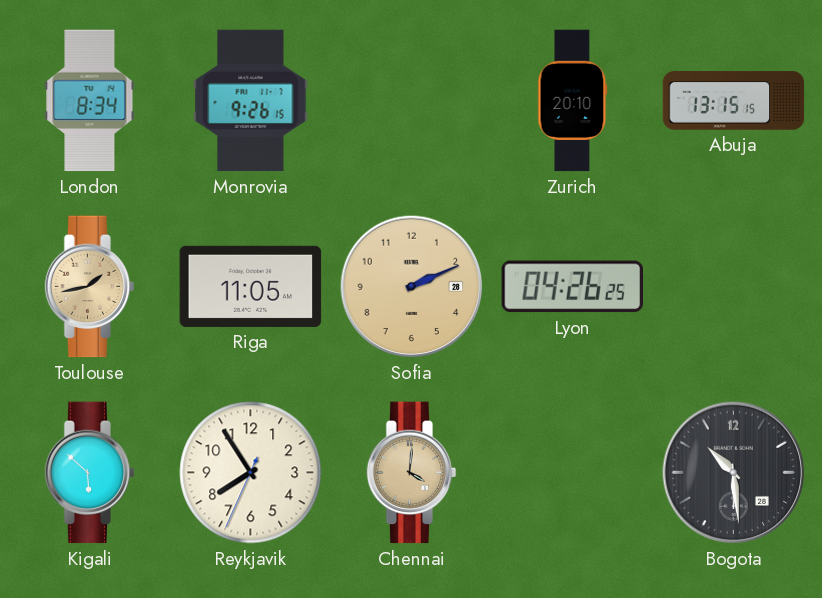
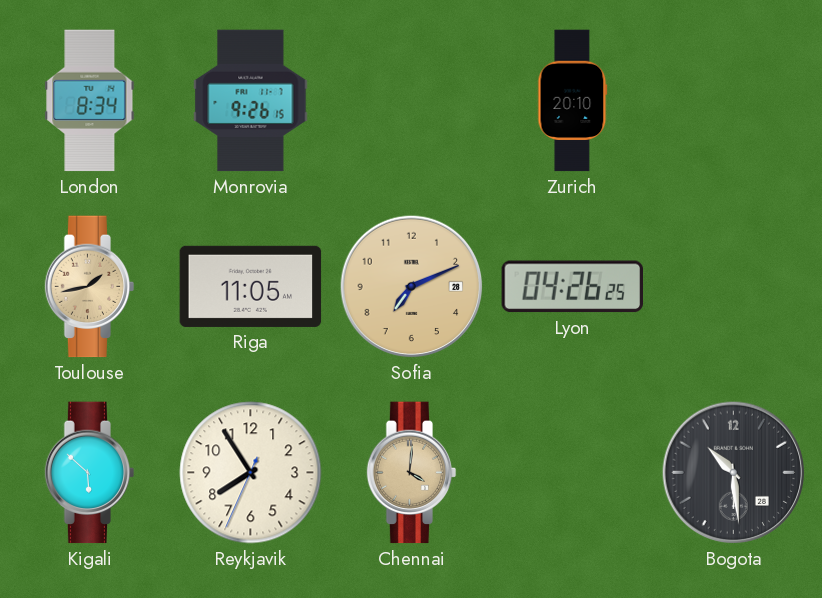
Abuja: 13:15 -> none
Sofia: 2:11 -> 7:11
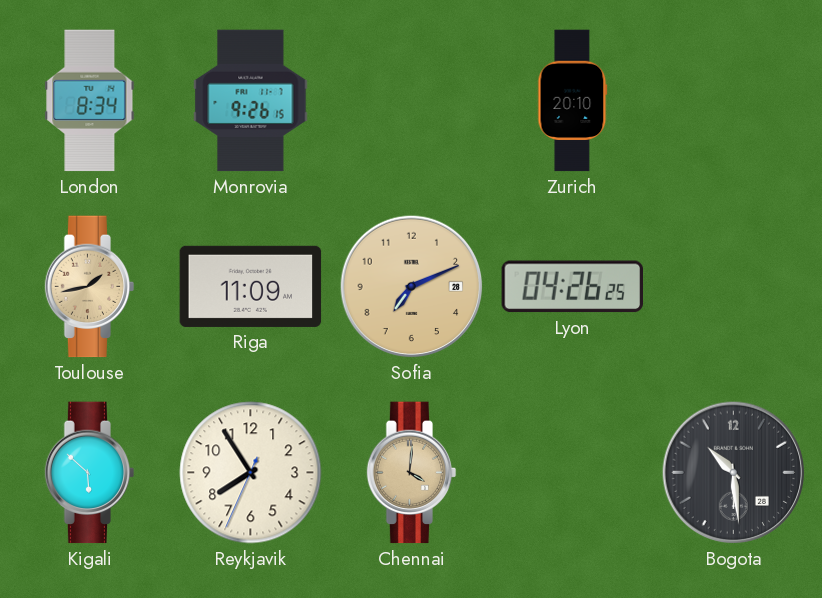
Riga: 11:05 -> 11:09
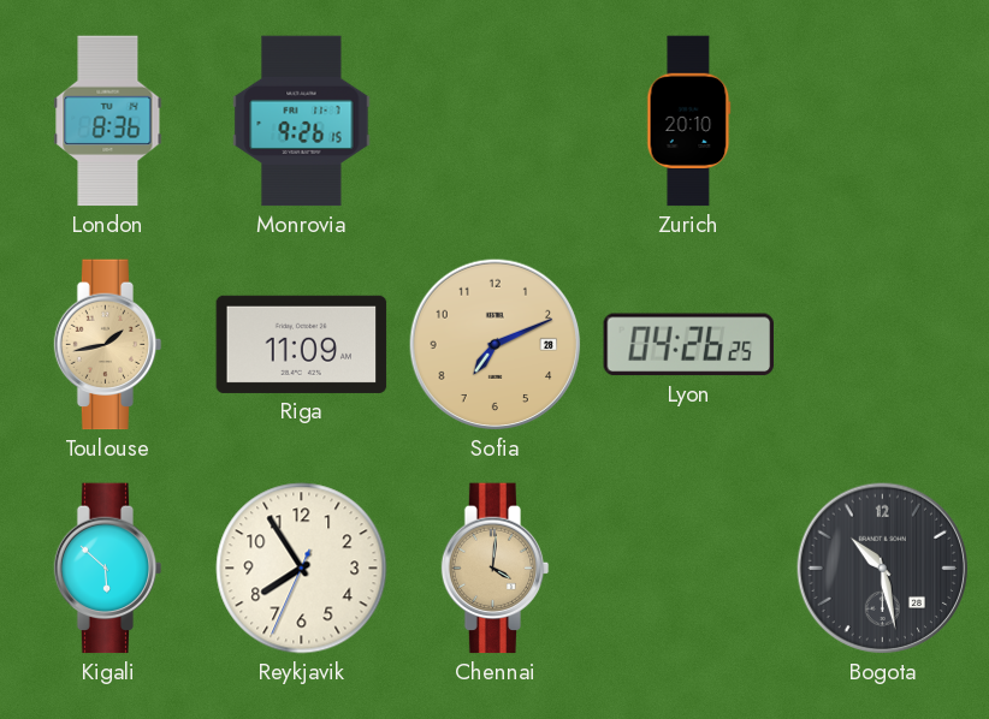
London: 8:34 -> 8:36
Bogota: 10:29 -> 10:28
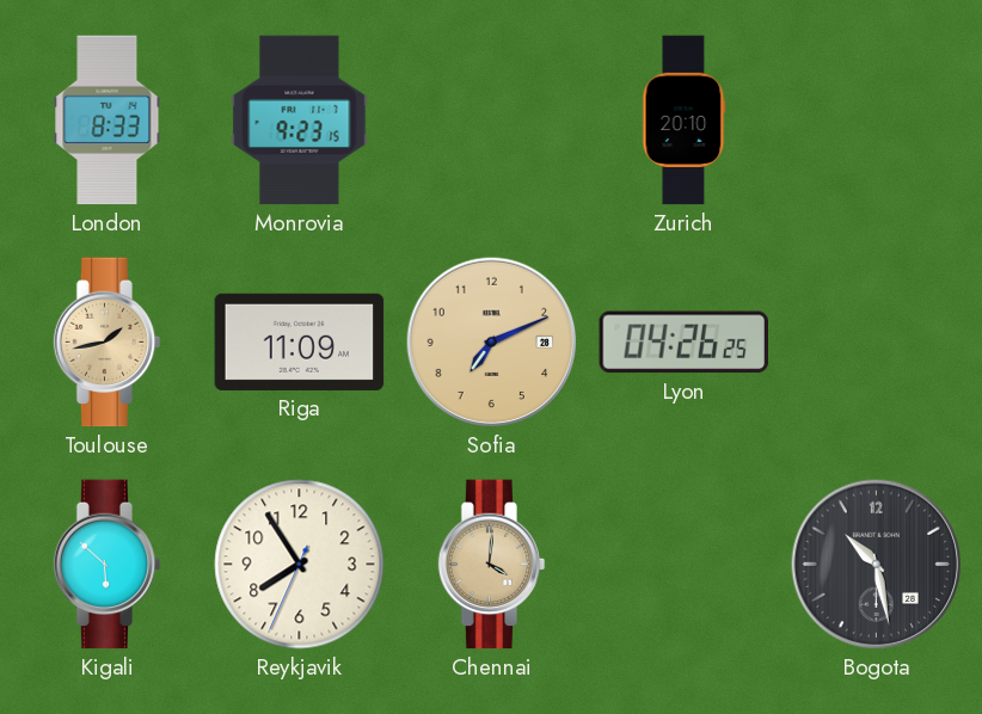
London: 8:36 -> 8:33
Monrovia: 9:26 -> 9:23
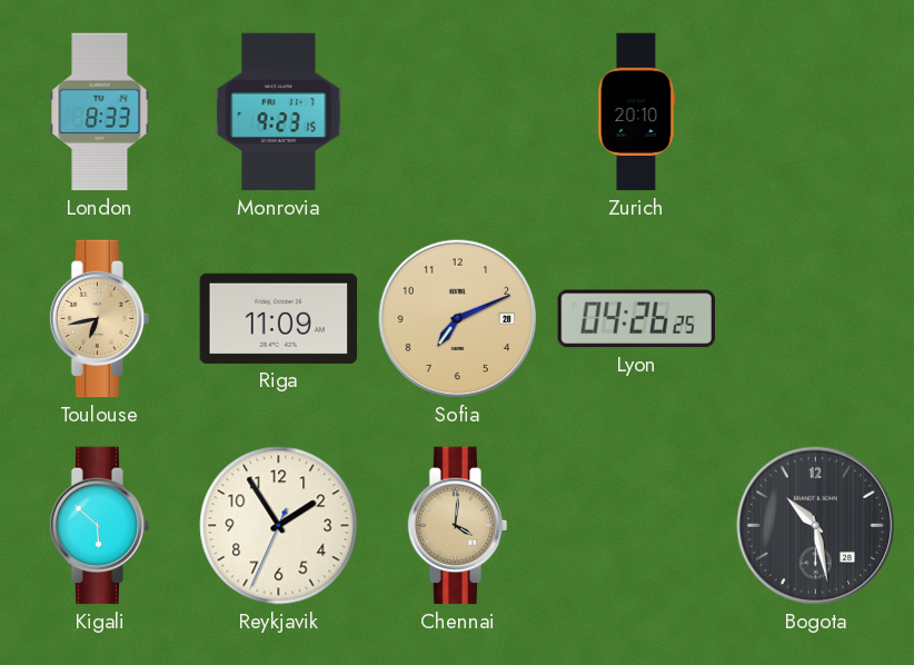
Toulouse: 1:43 -> 6:43
Reykjavik: 7:54 -> 1:54
